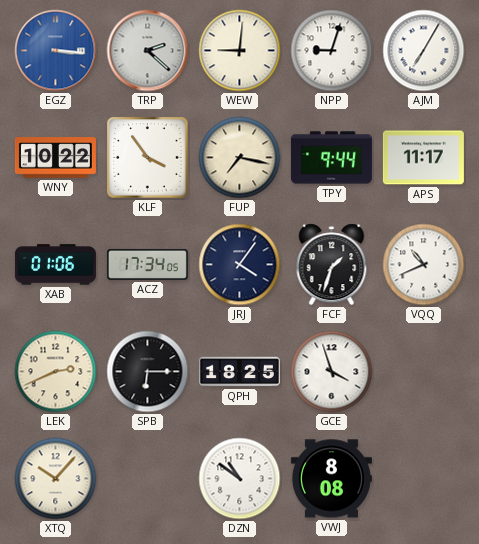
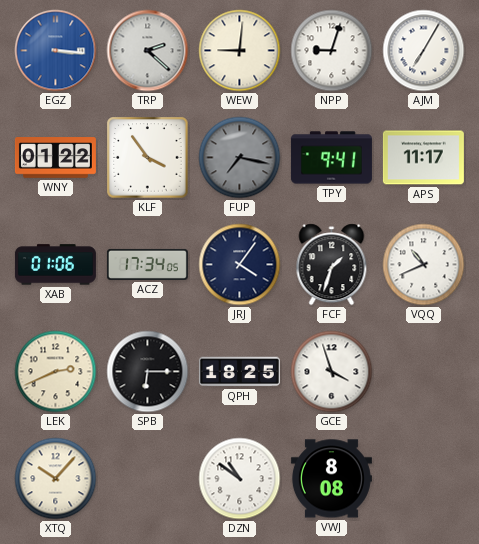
WNY: 10:22 -> 01:22
FUP dial: cream -> grey
TPY: 9:44 -> 9:41
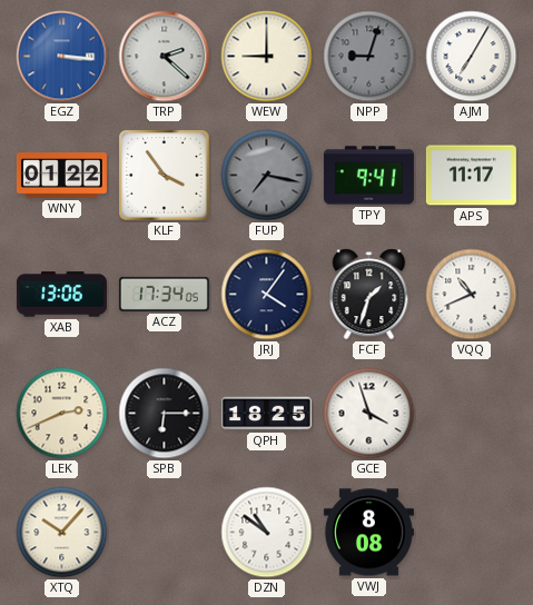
WEW: 9:01 -> 9:00
NPP dial: white -> grey
XAB: 01:06 -> 13:06
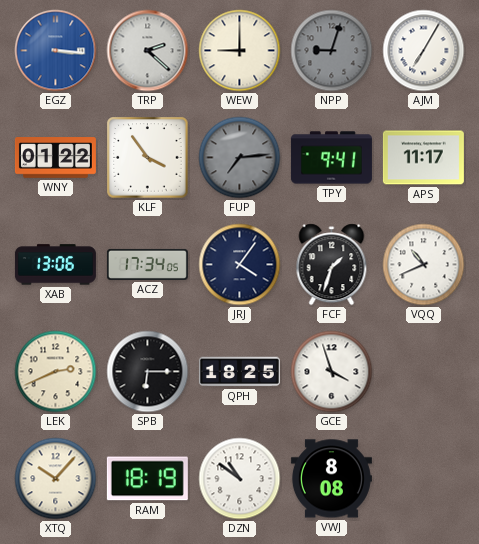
FUP: 7:17 -> 7:14
RAM: none -> 18:19
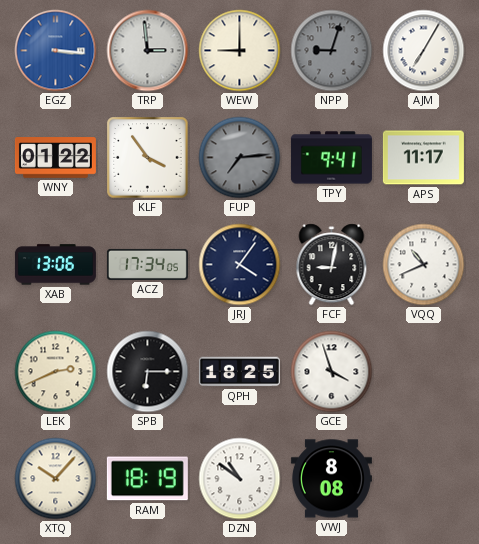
TRP: 2:22 -> 2:59
FCF: 1:33 -> 9:02
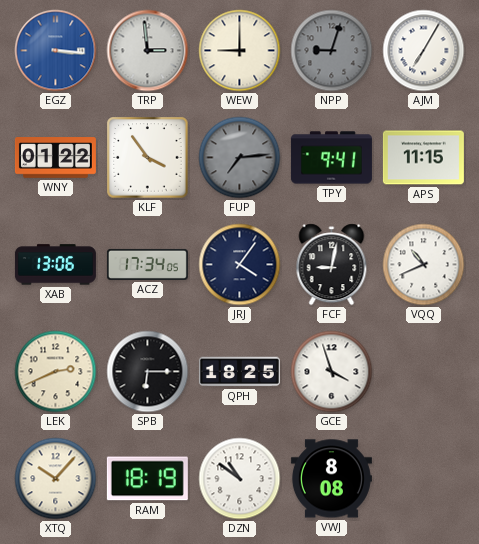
APS: 11:17 -> 11:15
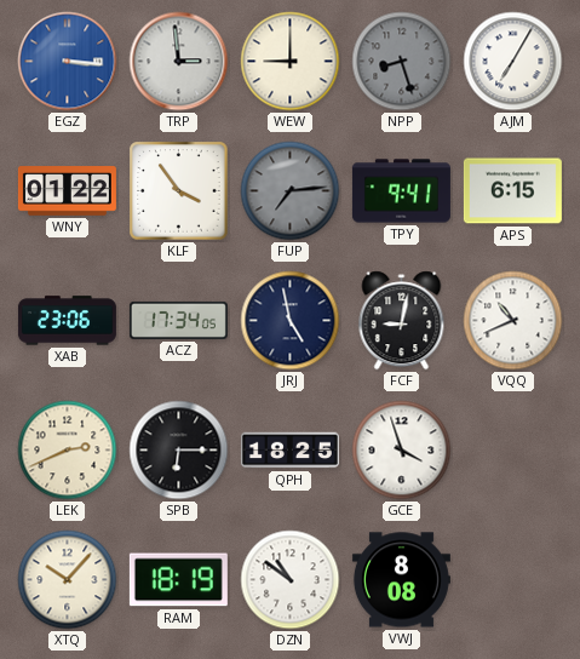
NPP: 9:03 -> 8:27
APS: 11:15 -> 6:15
XAB: 13:06 -> 23:06
JRJ: 4:06 -> 4:58
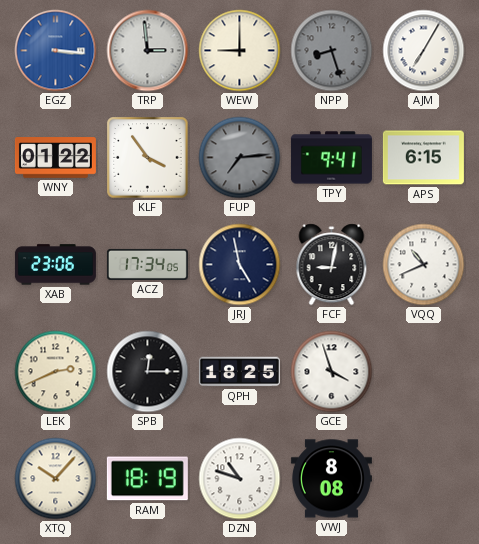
SPB: 6:15 -> 12:15
DZN: 10:51 -> 10:48
